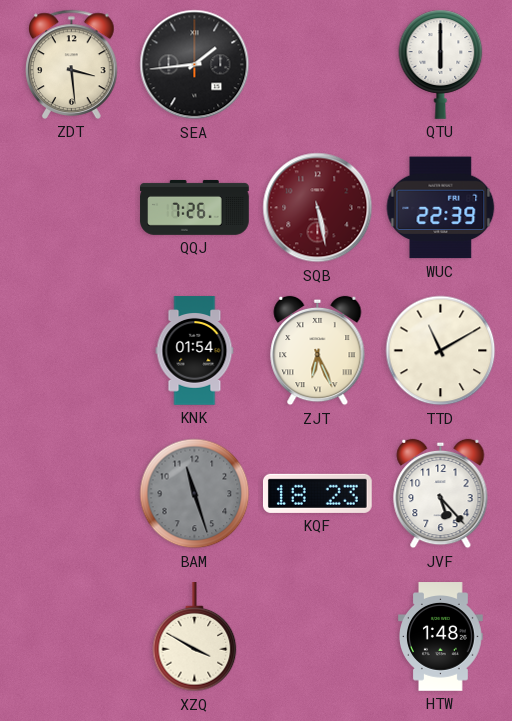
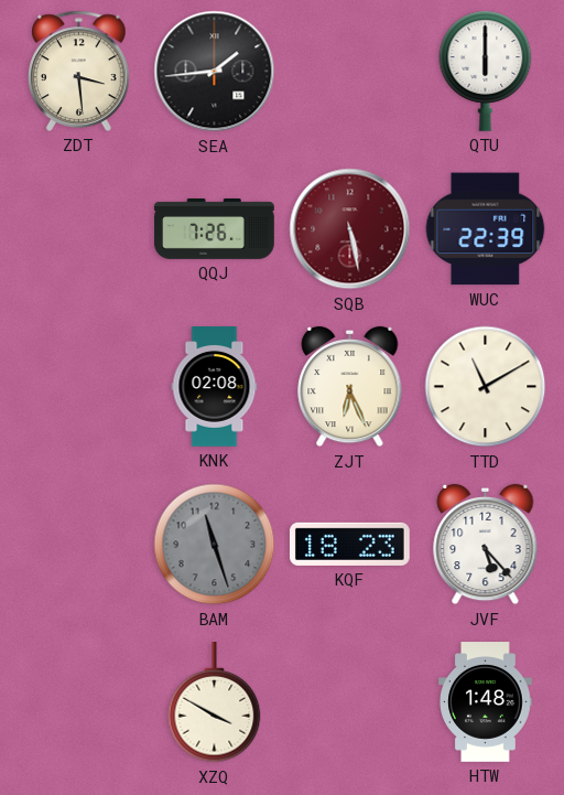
KNK: 01:54 -> 02:08
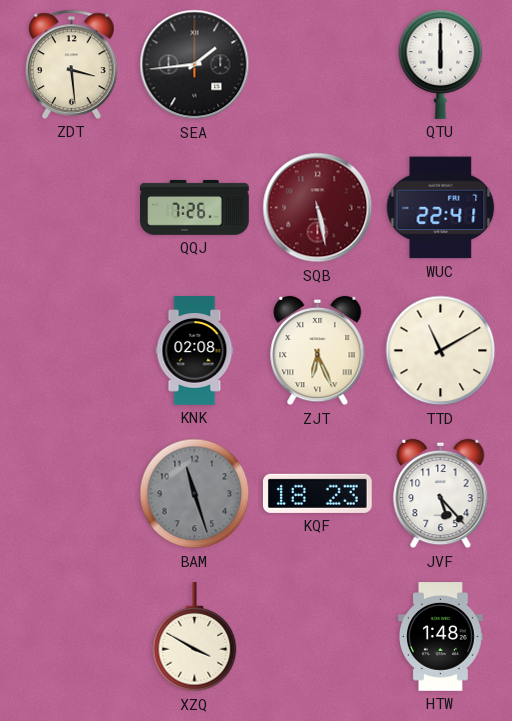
WUC: 22:39 -> 22:41
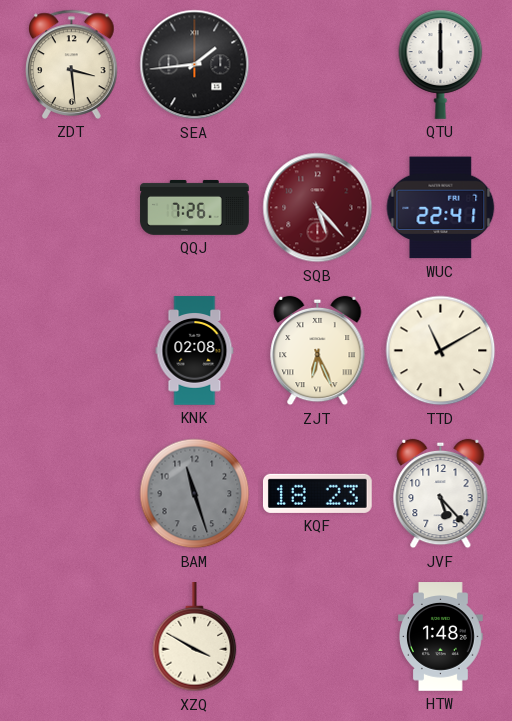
SQB: 5:28 -> 5:23
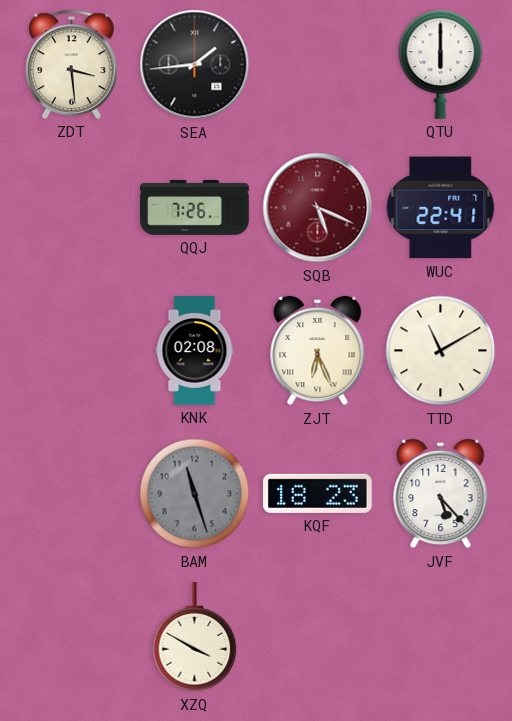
SQB: 5:23 -> 5:19
HTW: 1:48 -> none
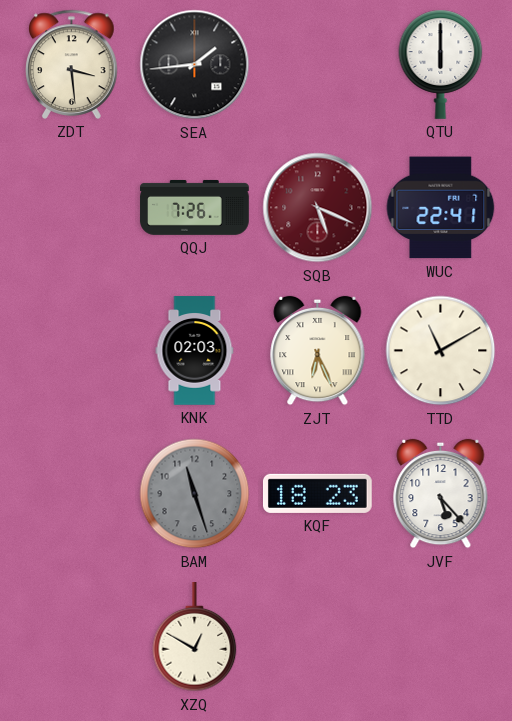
KNK: 02:08 -> 02:03
XZQ: 3:50 -> 12:50
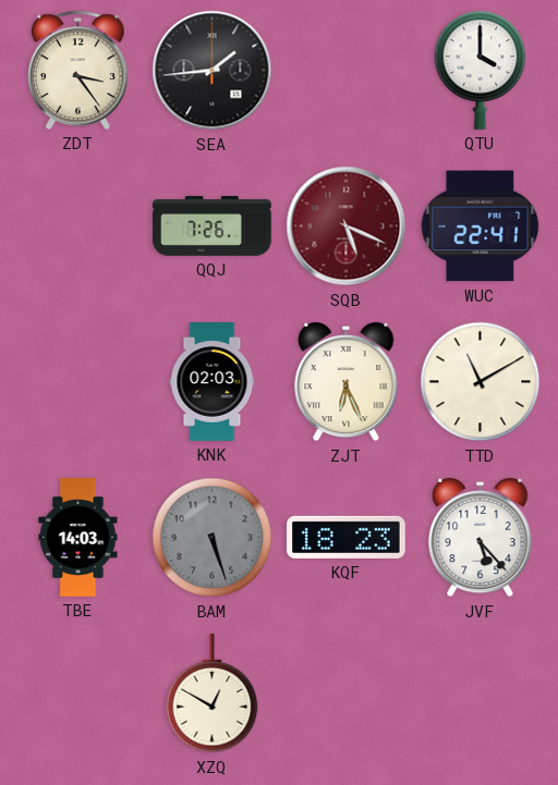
ZDT: 3:29 -> 3:24
QTU: 6:00 -> 4:00
TBE: none -> 14:03
BAM: 11:27 -> 5:27
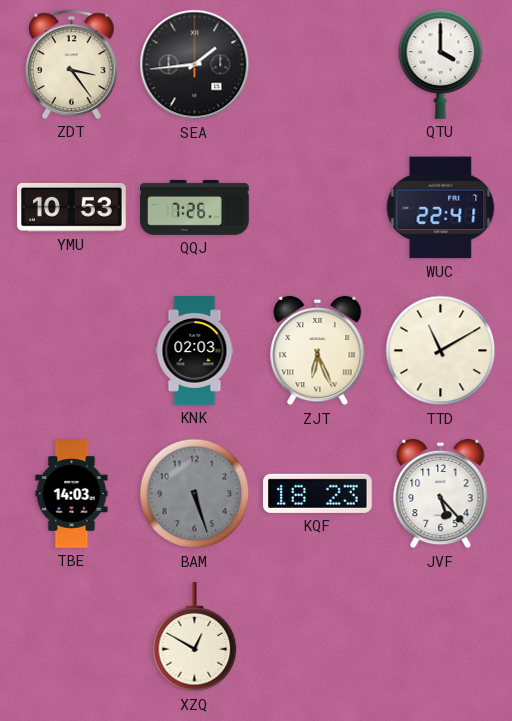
YMU: none -> 10:53
SQB: 5:19 -> none
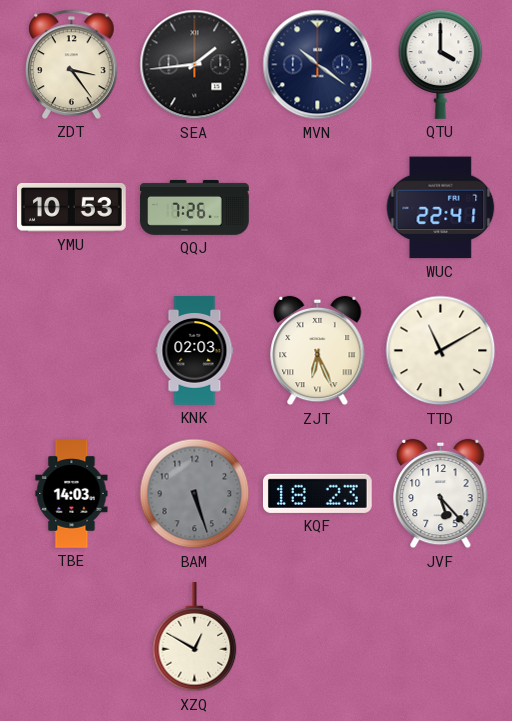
MVN: none -> 10:21
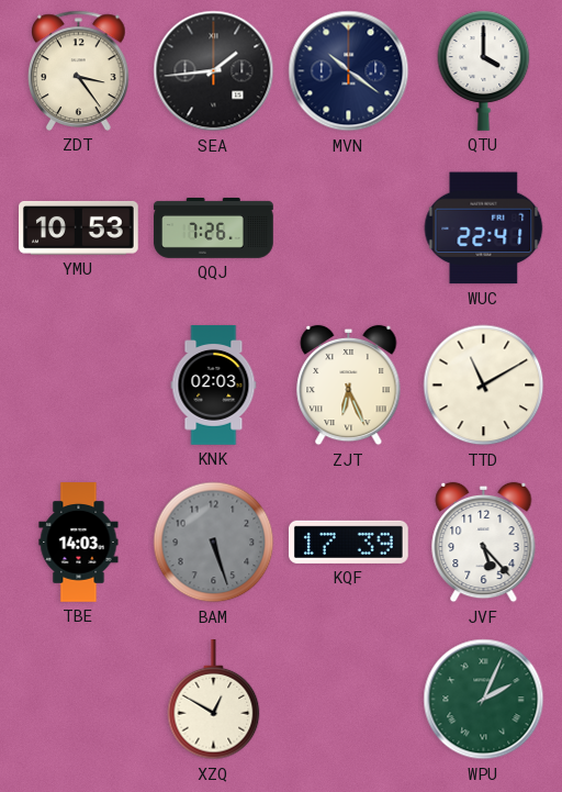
KQF: 18:23 -> 17:39
WPU: none -> 2:04
